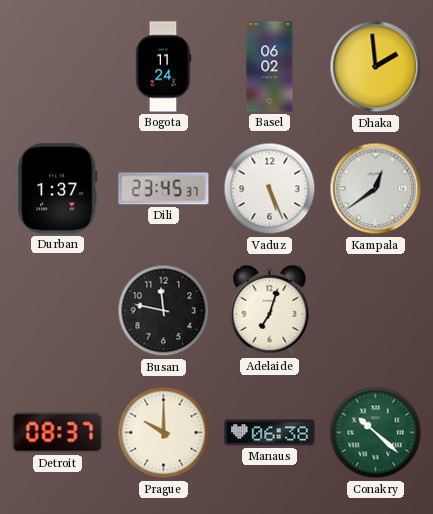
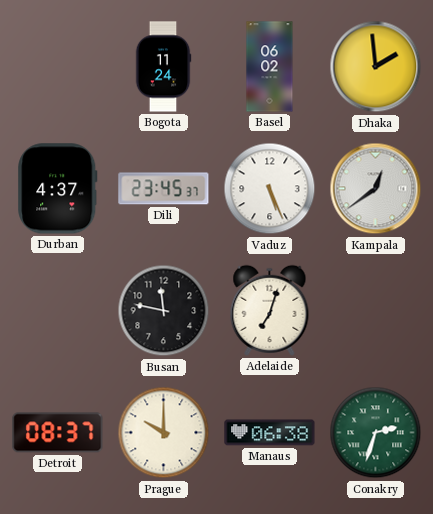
Durban: 1:37 -> 4:37
Conakry: 10:22 -> 2:33
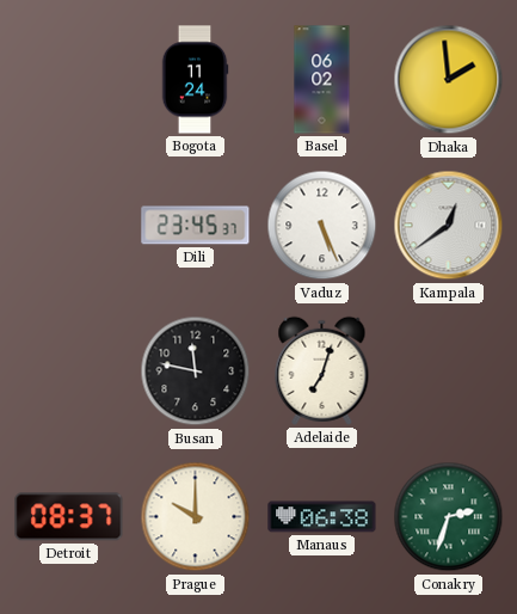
Durban: 4:37 -> none
